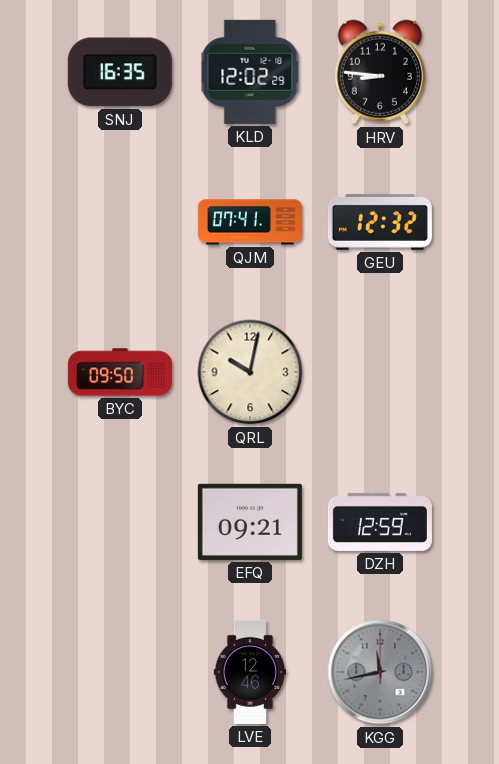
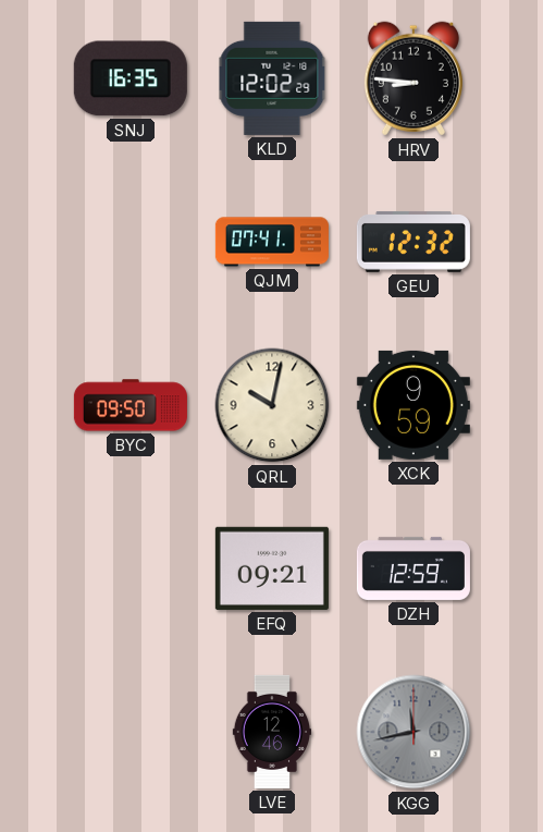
XCK: none -> 9:59
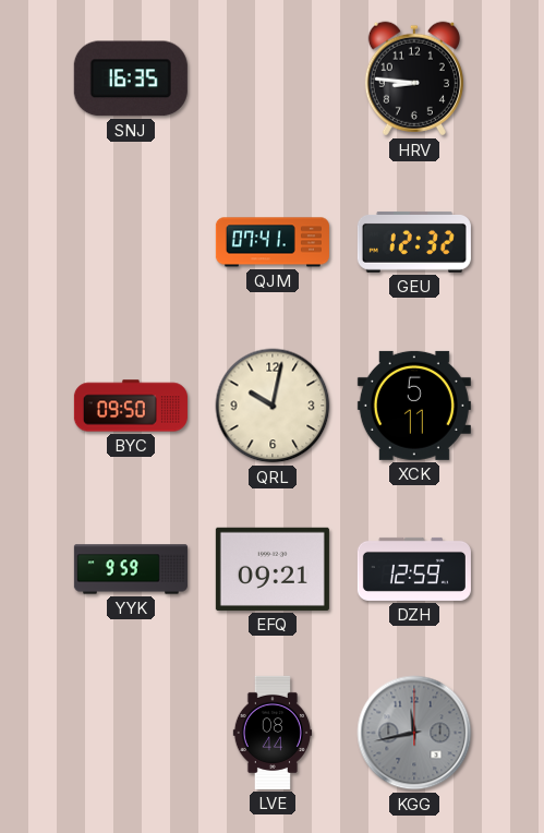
KLD: 12:02 -> none
XCK: 9:59 -> 5:11
YYK: none -> 9:59
LVE: 12:46 -> 08:44
